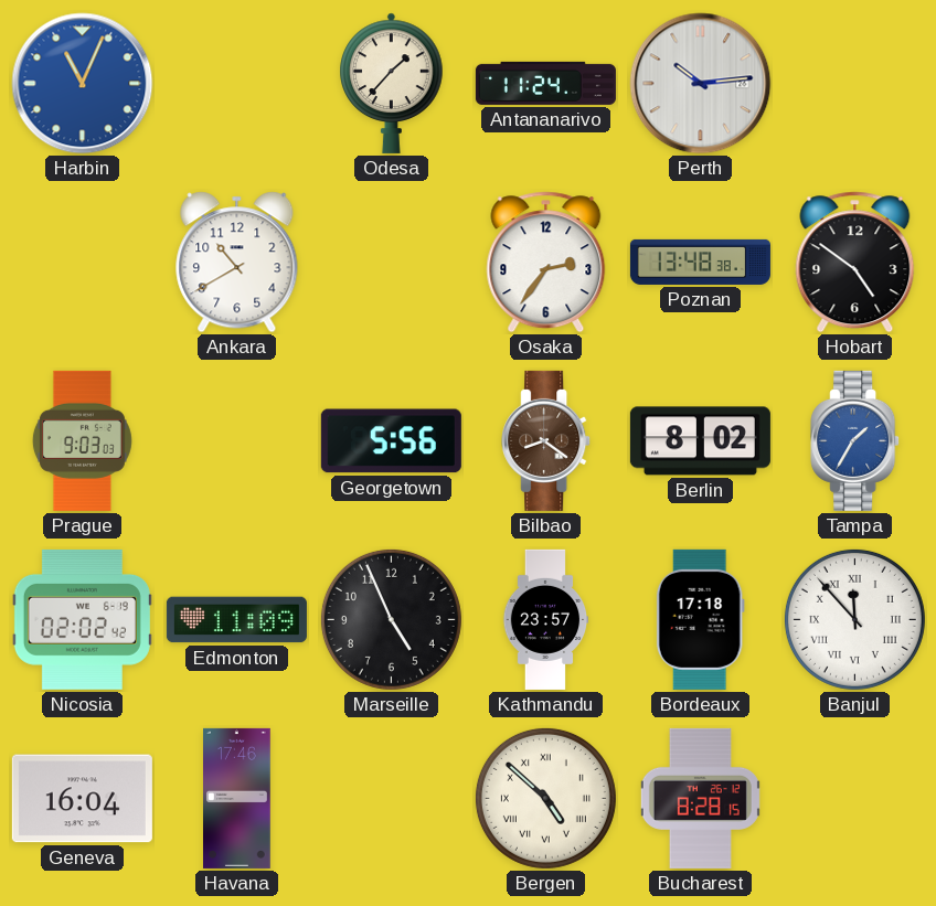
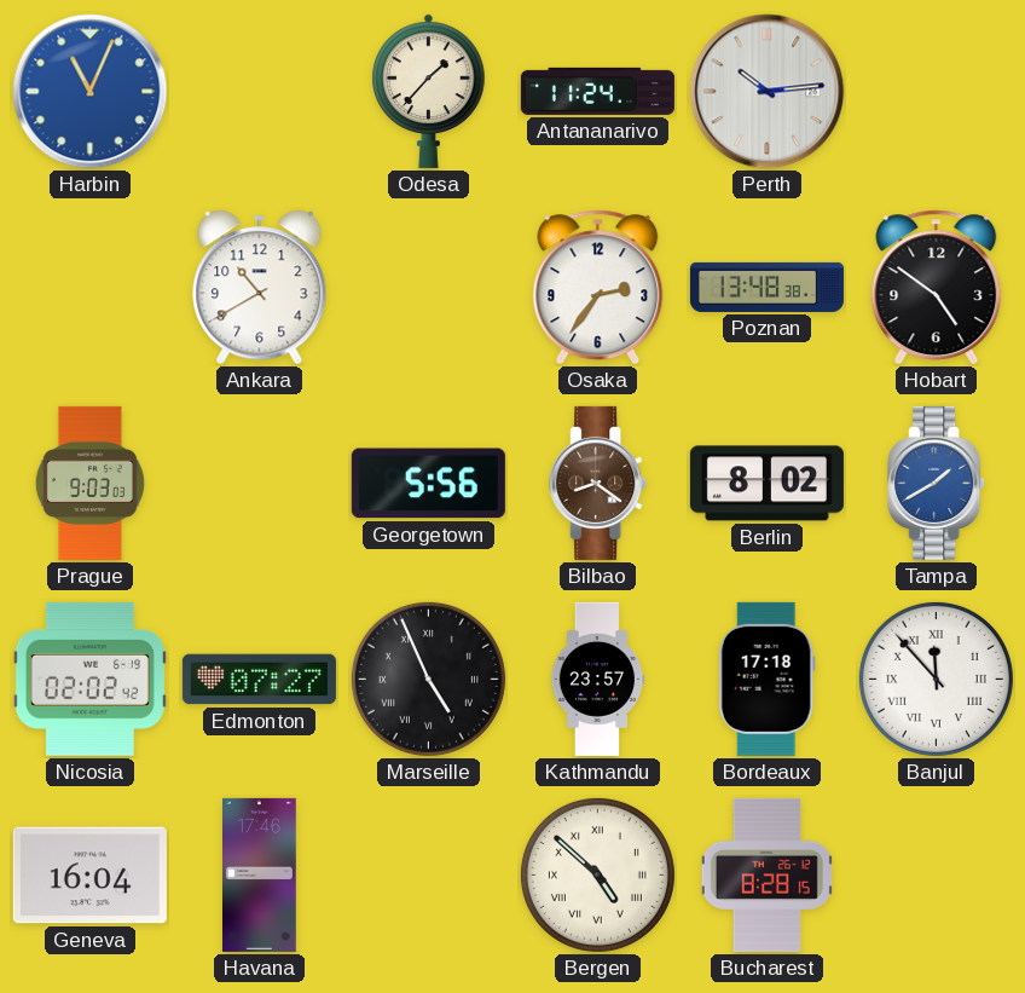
Tampa: 1:35 -> 1:40
Edmonton: 11:09 -> 07:27
Marseille numerals: Arabic -> Roman
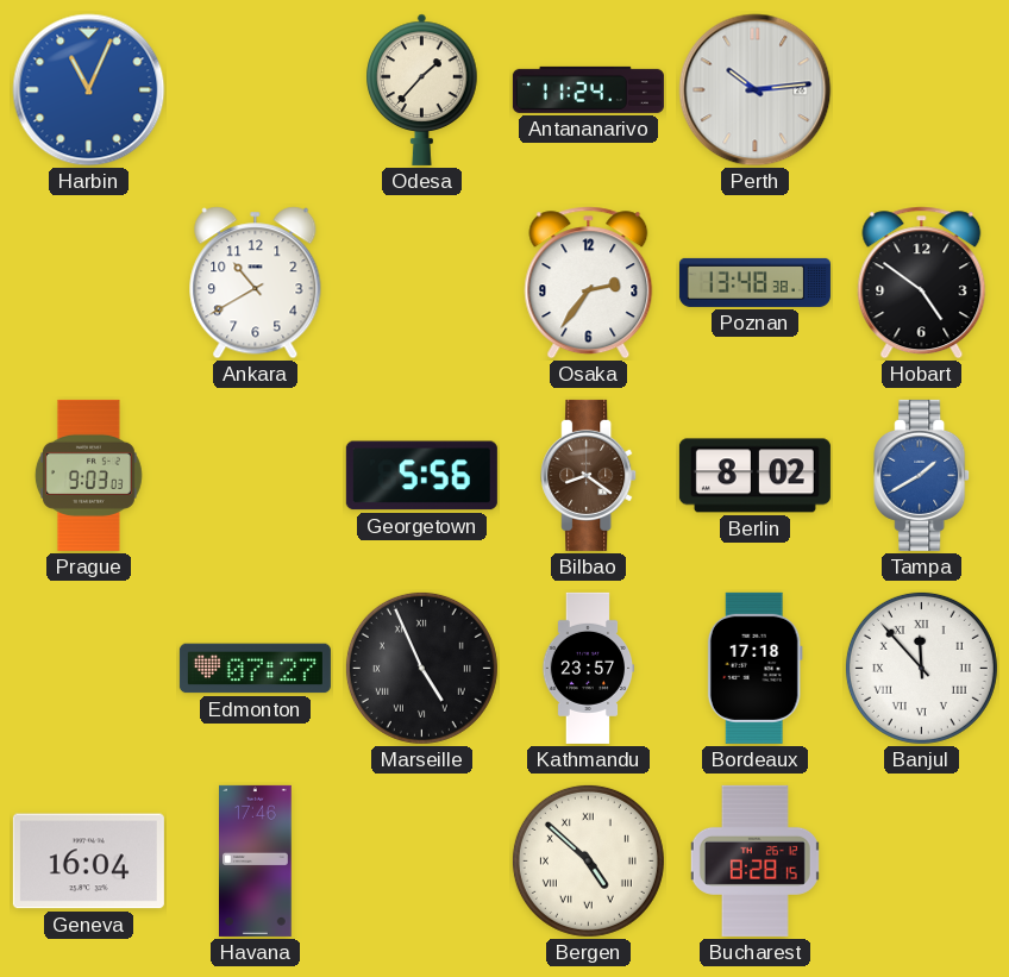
Nicosia: 02:02 -> none
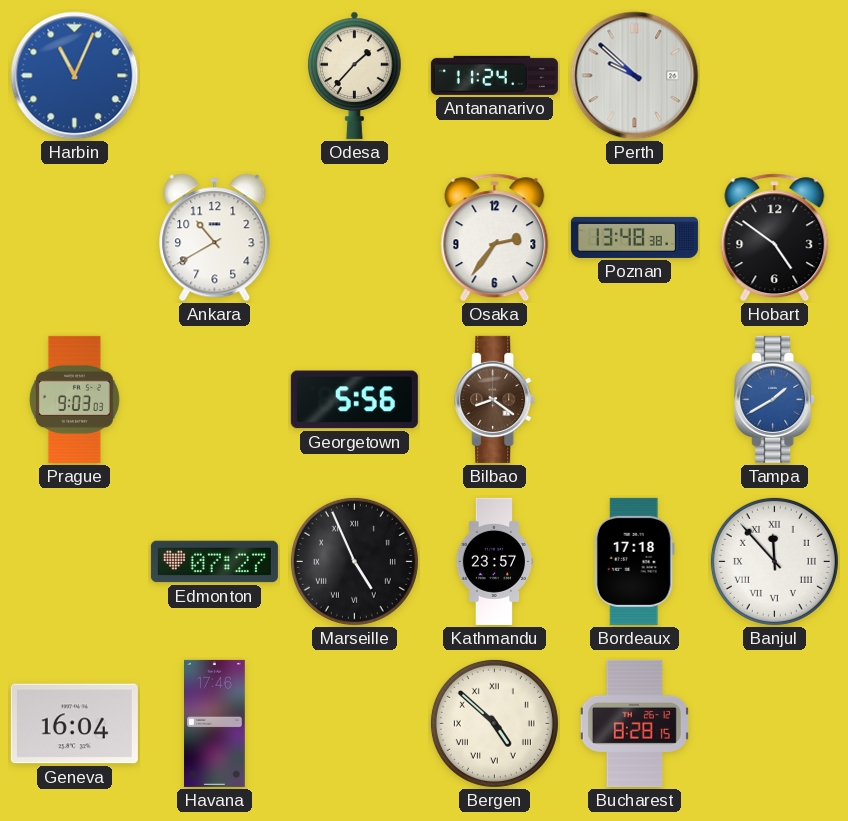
Perth: 10:14 -> 9:52
Berlin: 8:02 -> none
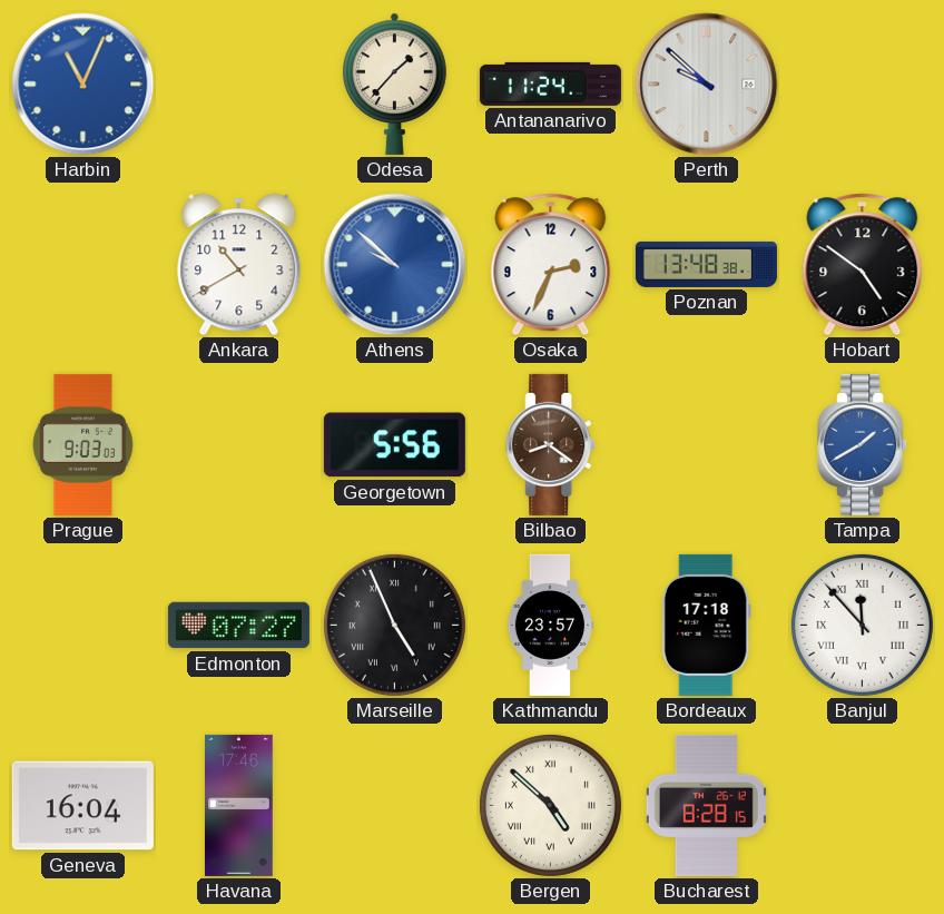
Athens: none -> 9:52
Osaka: 2:36 -> 2:34
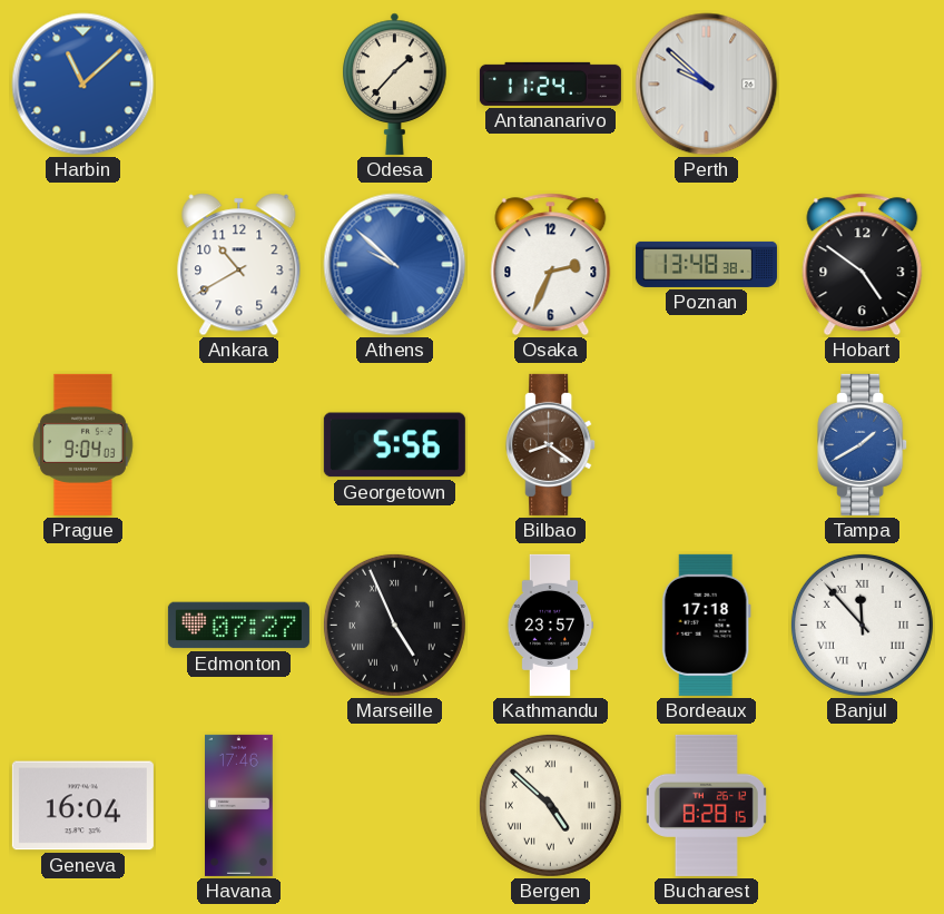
Harbin: 11:04 -> 11:08
Prague: 9:03 -> 9:04
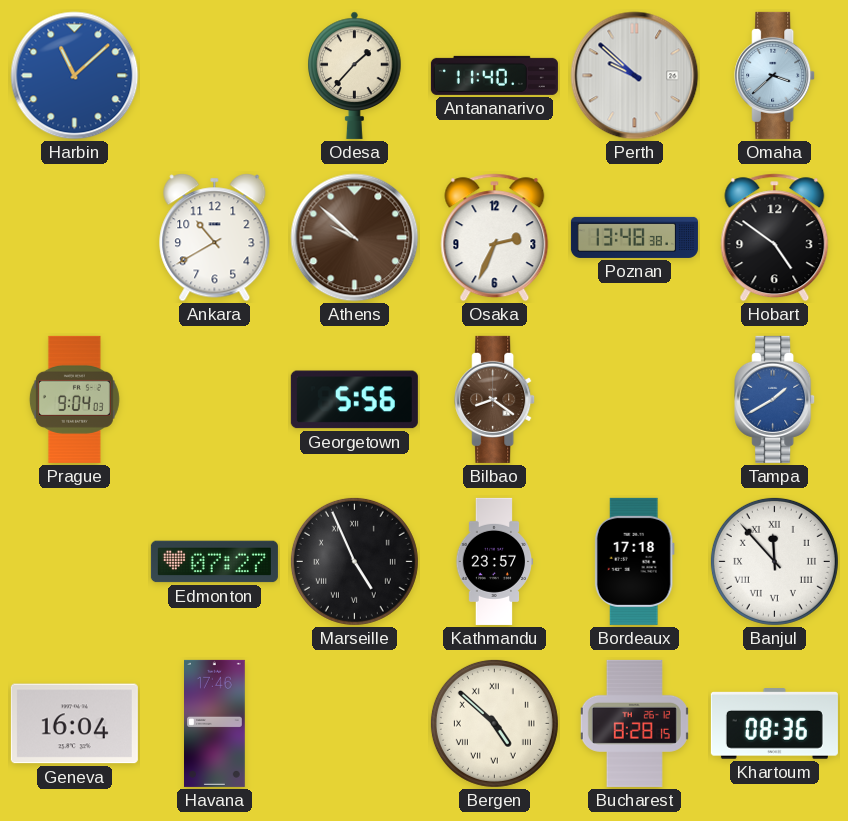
Antananarivo: 11:24 -> 11:40
Omaha: none -> 3:38
Athens dial: blue -> brown
Khartoum: none -> 08:36
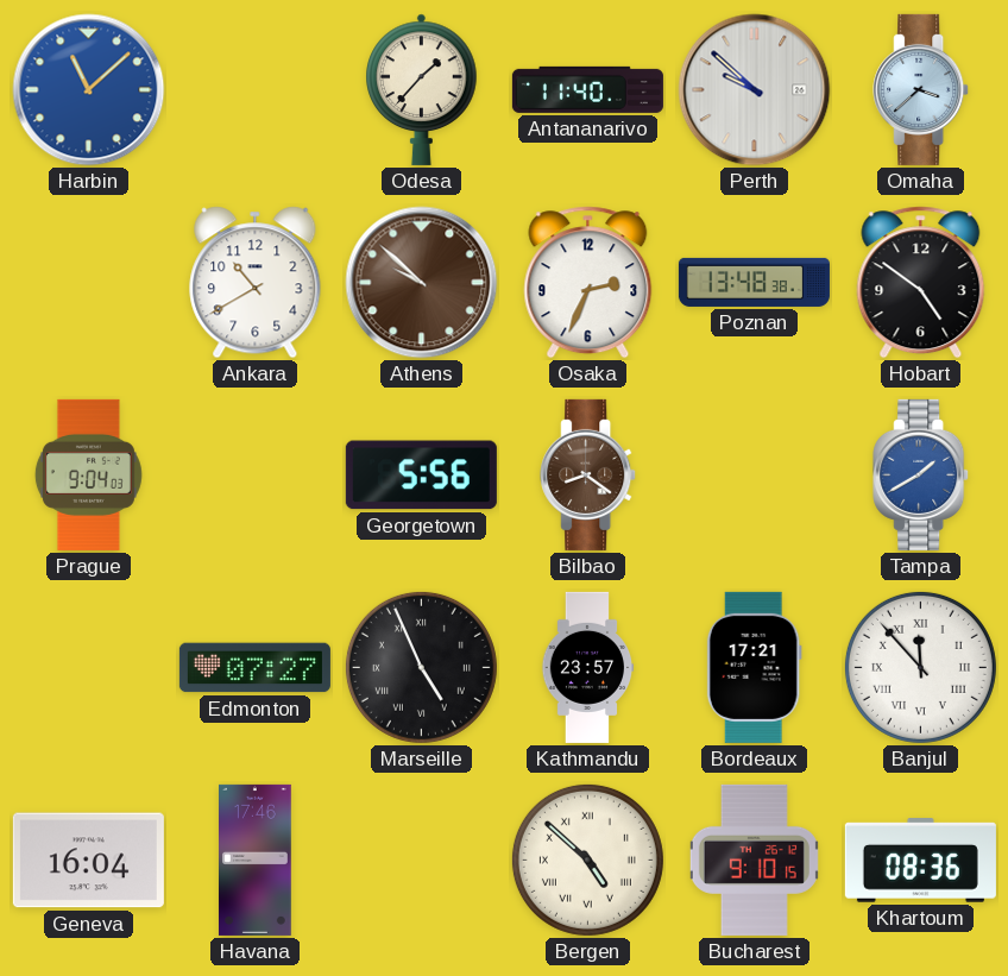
Bordeaux: 17:18 -> 17:21
Bucharest: 8:28 -> 9:10
